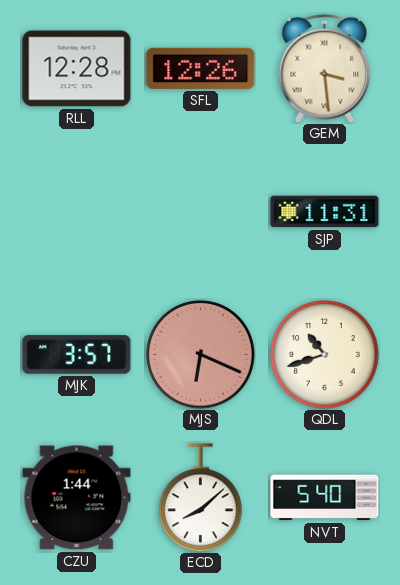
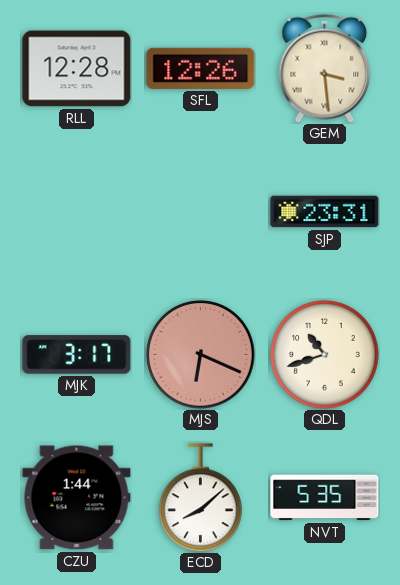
SJP: 11:31 -> 23:31
MJK: 3:57 -> 3:17
NVT: 5:40 -> 5:35
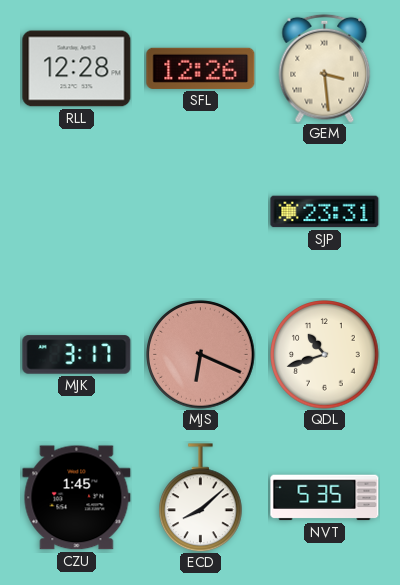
CZU: 1:44 -> 1:45
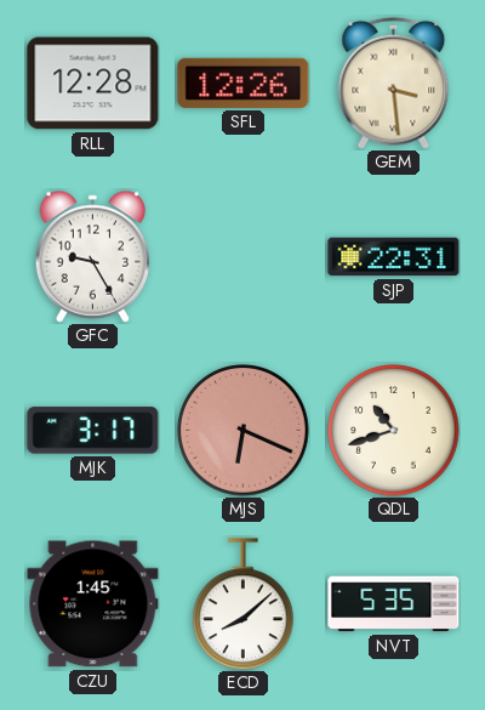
GFC: none -> 9:25
SJP: 23:31 -> 22:31
